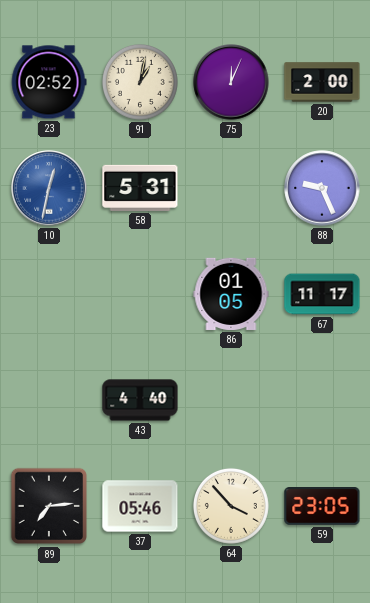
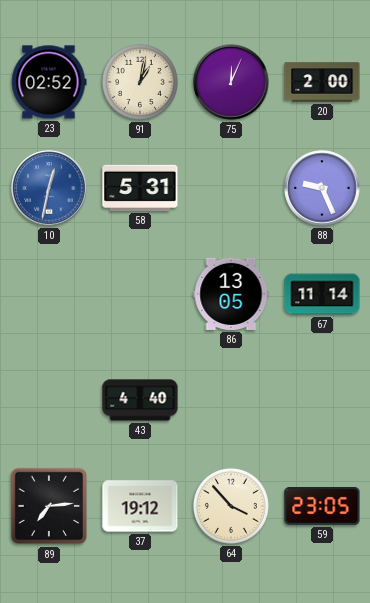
86: 01:05 -> 13:05
67: 11:17 -> 11:14
37: 05:46 -> 19:12
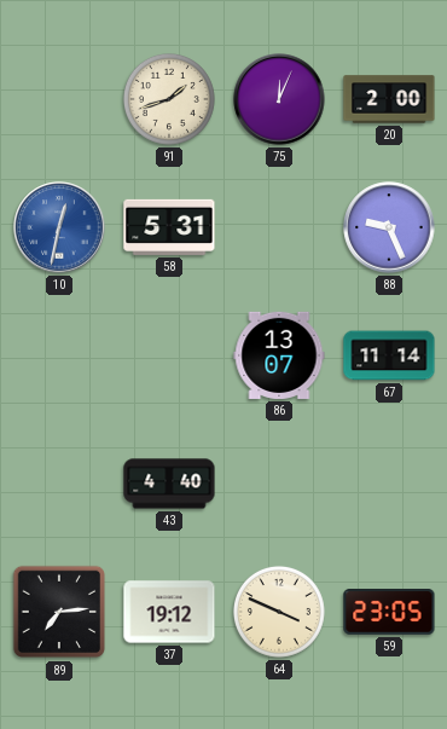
23: 02:52 -> none
91: 1:02 -> 1:42
86: 13:05 -> 13:07
64: 3:53 -> 3:49
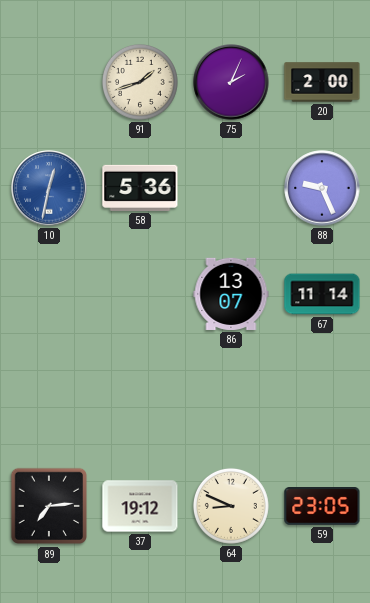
75: 12:04 -> 2:04
58: 5:31 -> 5:36
43: 4:40 -> none
64: 3:49 -> 8:49
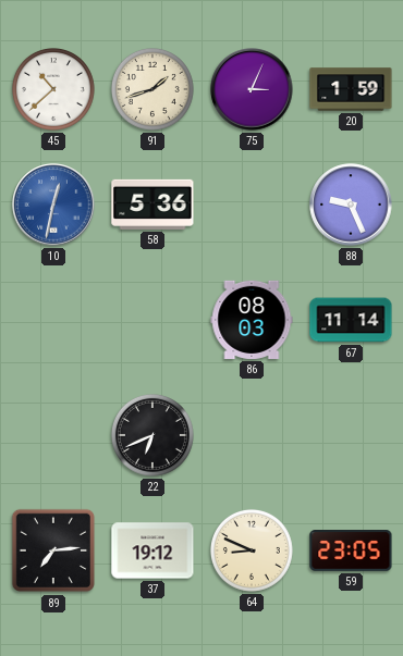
45: none -> 10:38
75: 2:04 -> 3:04
20: 2:00 -> 1:59
86: 13:07 -> 08:03
22: none -> 6:41
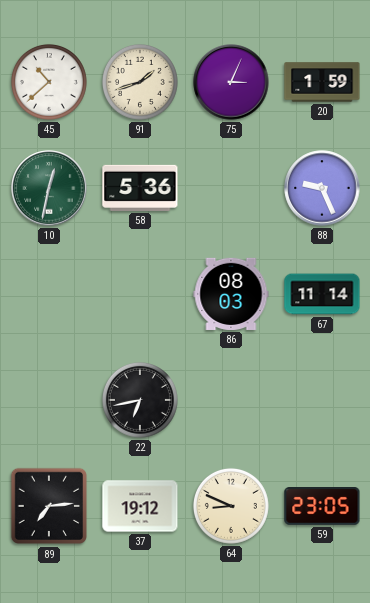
10 dial: blue -> green
22: 6:41 -> 6:43
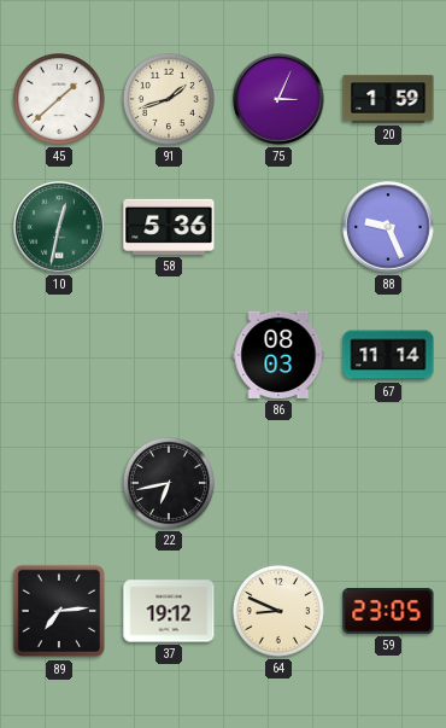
45: 10:38 -> 1:38
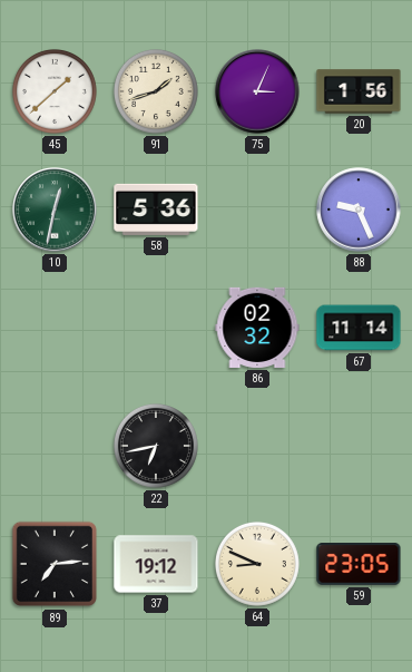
20: 1:59 -> 1:56
86: 08:03 -> 02:32
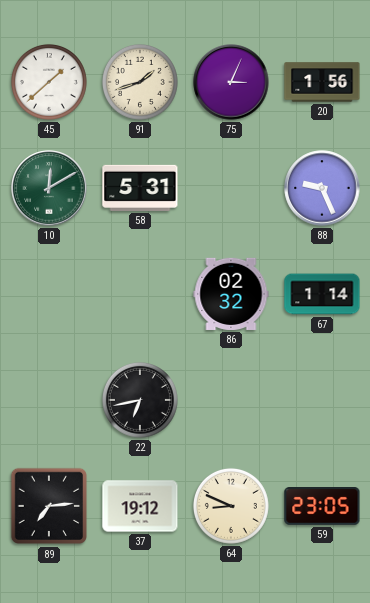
10: 12:32 -> 12:10
58: 5:36 -> 5:31
67: 11:14 -> 1:14
